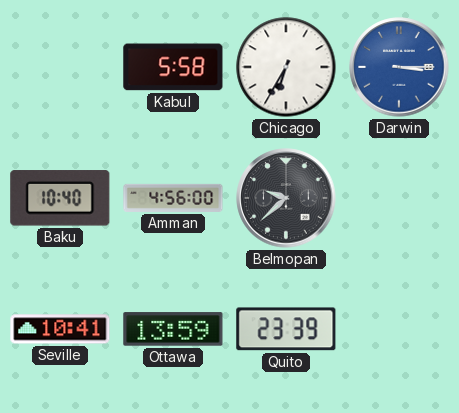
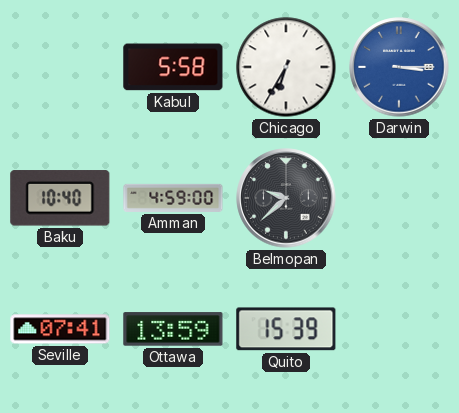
Amman: 4:56 -> 4:59
Seville: 10:41 -> 07:41
Quito: 23:39 -> 15:39
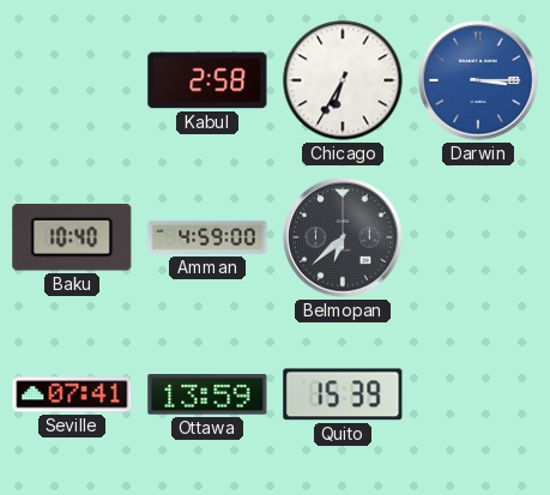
Kabul: 5:58 -> 2:58
Belmopan: 9:38 -> 6:38
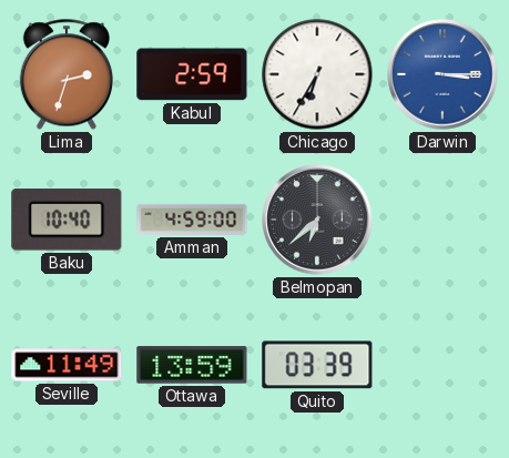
Lima: none -> 2:33
Kabul: 2:58 -> 2:59
Seville: 07:41 -> 11:49
Quito: 15:39 -> 03:39
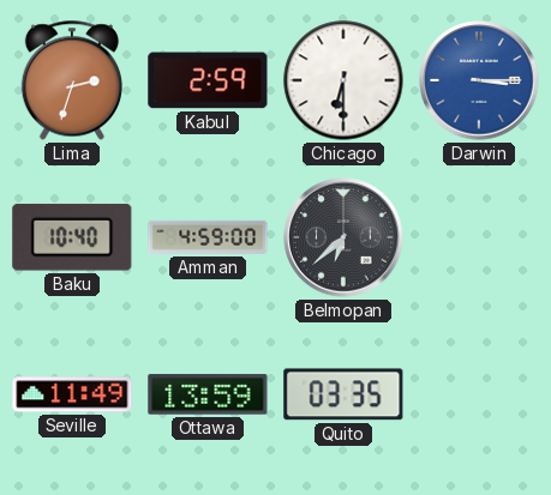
Chicago: 6:35 -> 6:30
Quito: 03:39 -> 03:35
